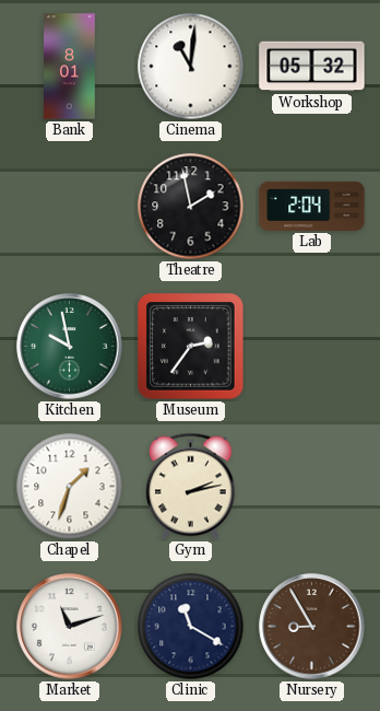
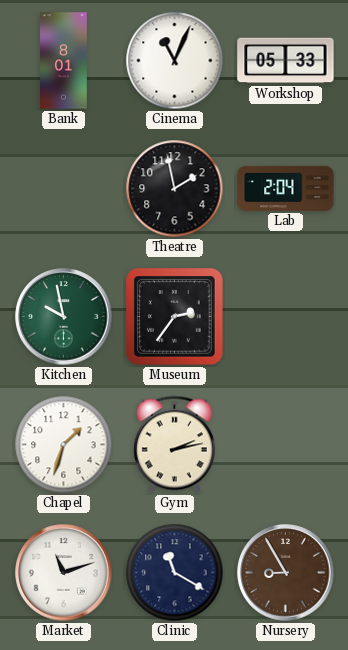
Cinema: 11:01 -> 11:04
Workshop: 05:32 -> 05:33
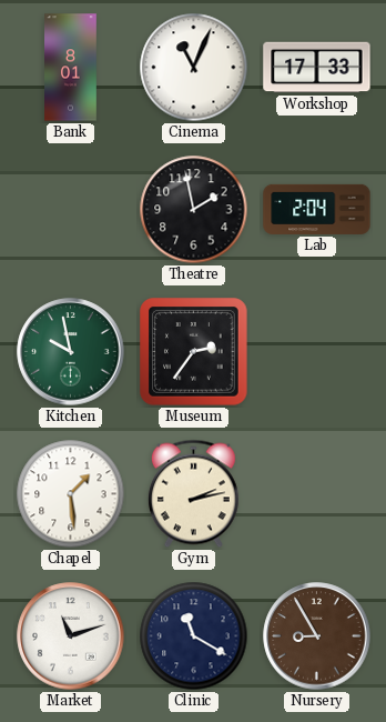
Workshop: 05:33 -> 17:33
Chapel: 1:33 -> 1:29
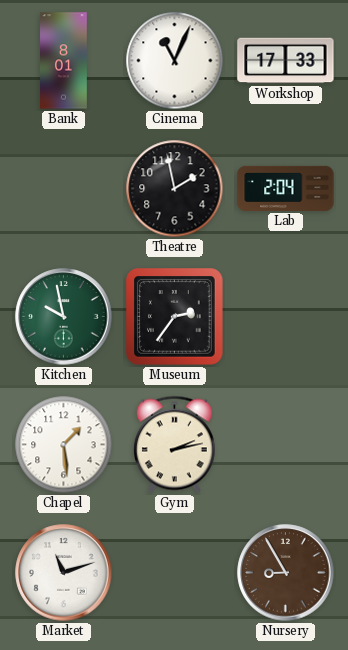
Clinic: 11:20 -> none
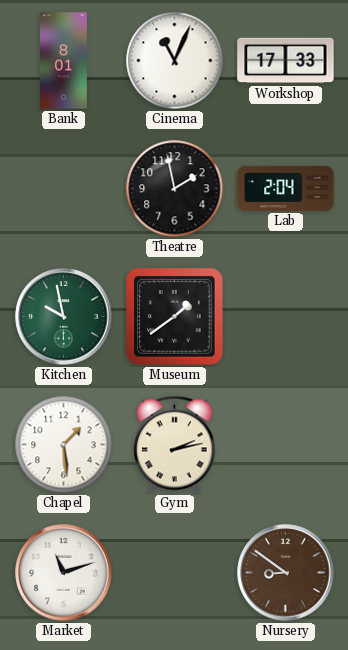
Museum: 2:36 -> 1:39
Nursery: 8:55 -> 8:51
